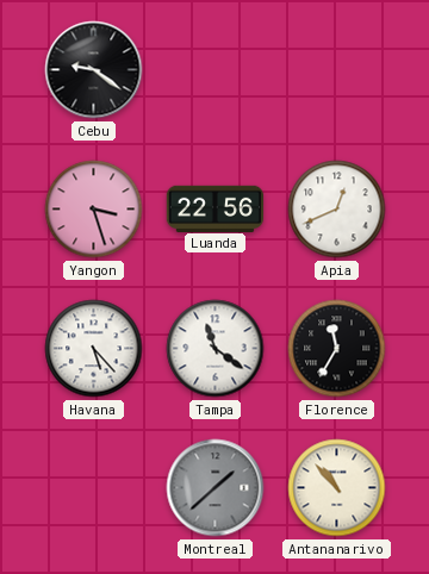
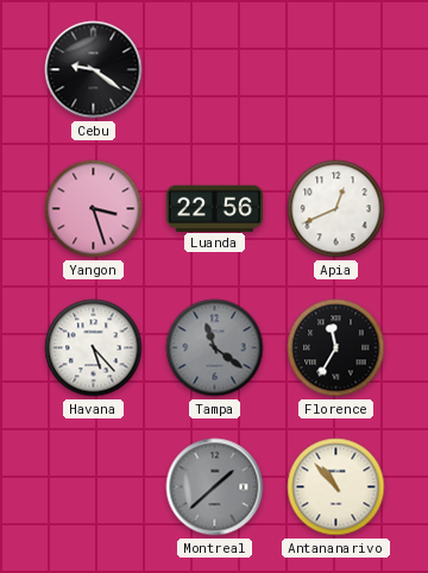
Tampa dial: white -> grey
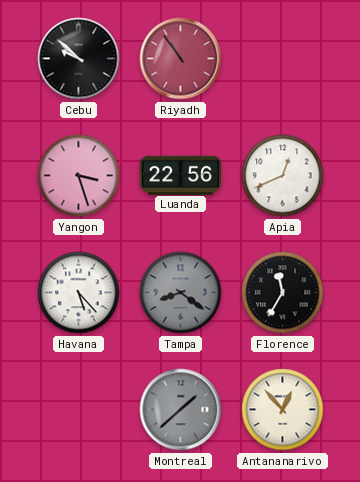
Cebu: 9:21 -> 9:52
Riyadh: none -> 10:54
Tampa: 11:21 -> 8:21
Antananarivo: 10:53 -> 12:53
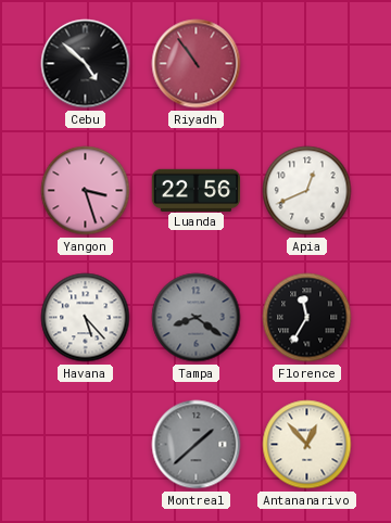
Cebu: 9:52 -> 4:52
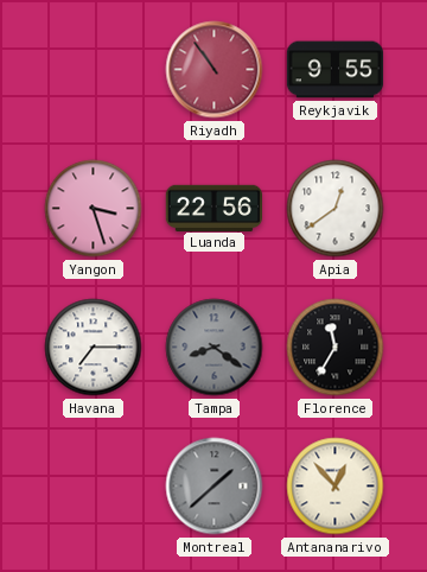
Cebu: 4:52 -> none
Reykjavik: none -> 9:55
Apia: 12:41 -> 12:39
Havana: 5:23 -> 7:15
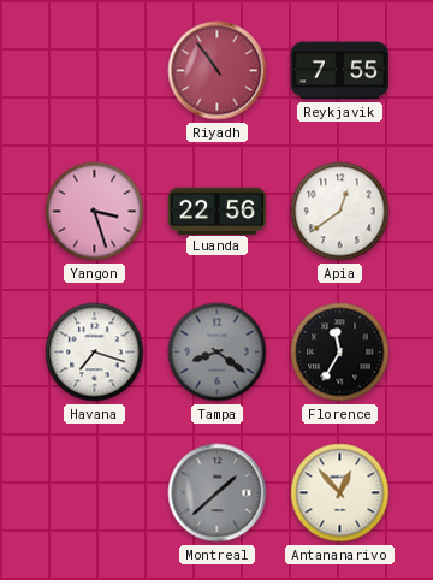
Reykjavik: 9:55 -> 7:55
Havana: 7:15 -> 7:18
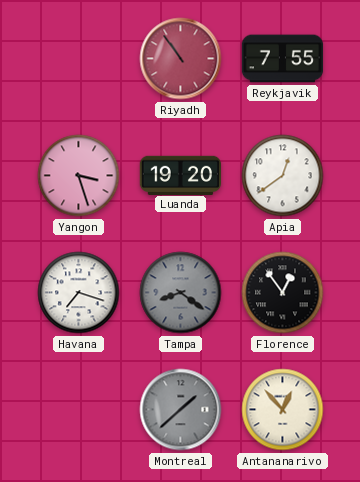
Luanda: 22:56 -> 19:20
Florence: 11:35 -> 12:54
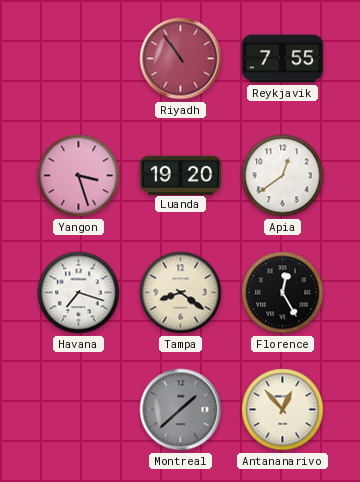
Tampa dial: grey -> cream
Florence: 12:54 -> 12:25
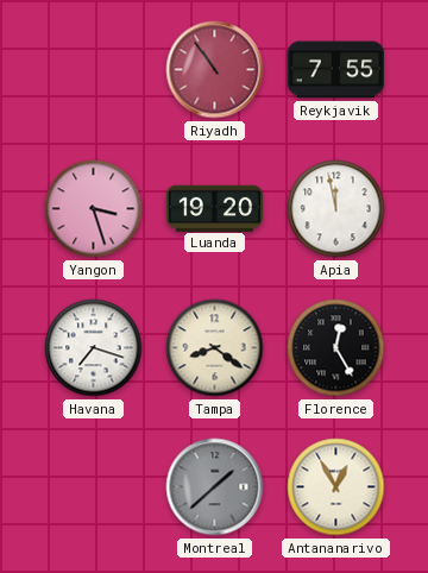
Apia: 12:39 -> 11:58
Antananarivo: 12:53 -> 12:55
